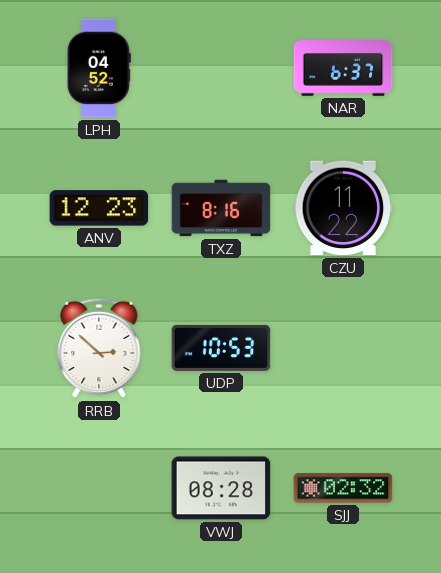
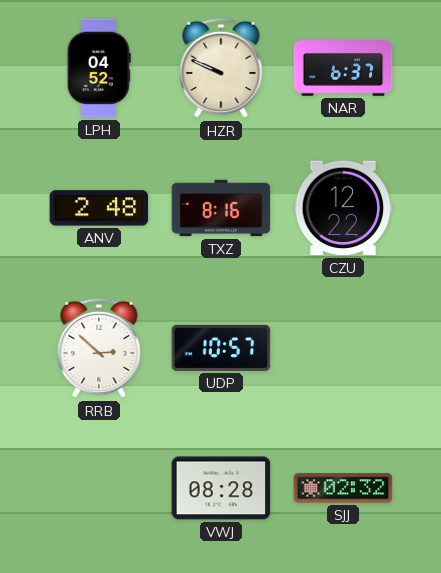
HZR: none -> 9:49
ANV: 12:23 -> 2:48
CZU: 11:22 -> 12:22
UDP: 10:53 -> 10:57
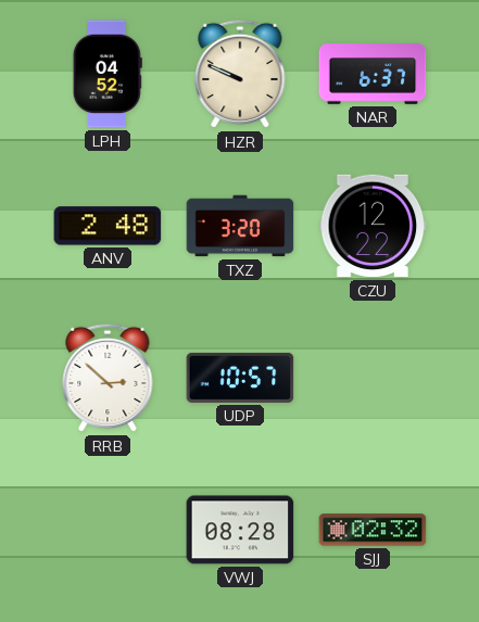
TXZ: 8:16 -> 3:20
